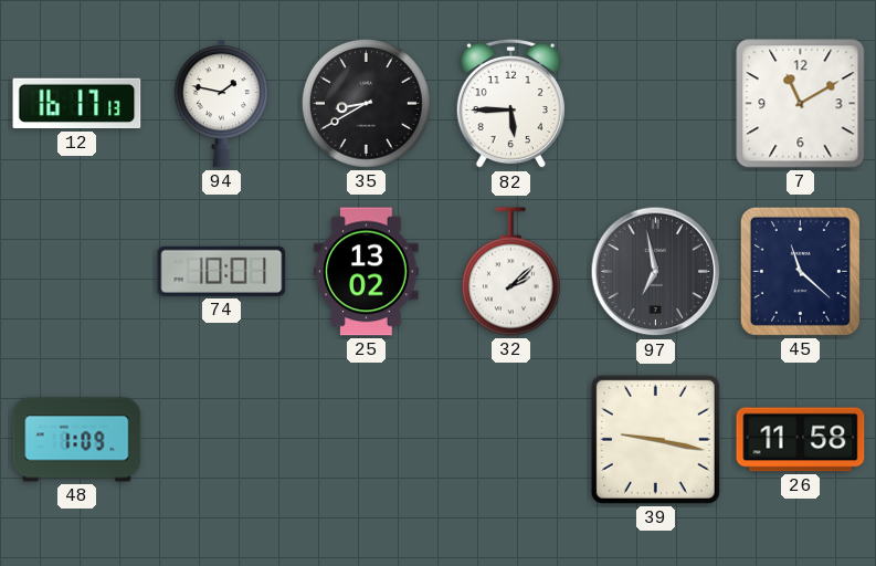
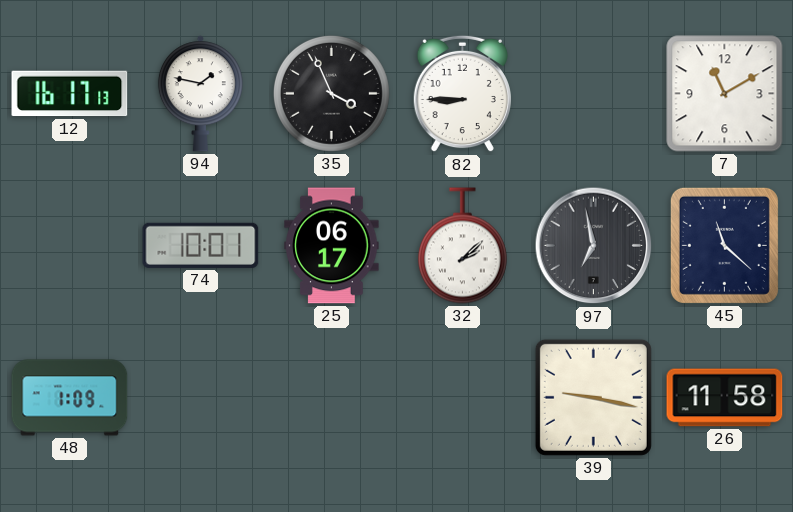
35: 8:40 -> 3:56
82: 5:45 -> 8:45
25: 13:02 -> 06:17
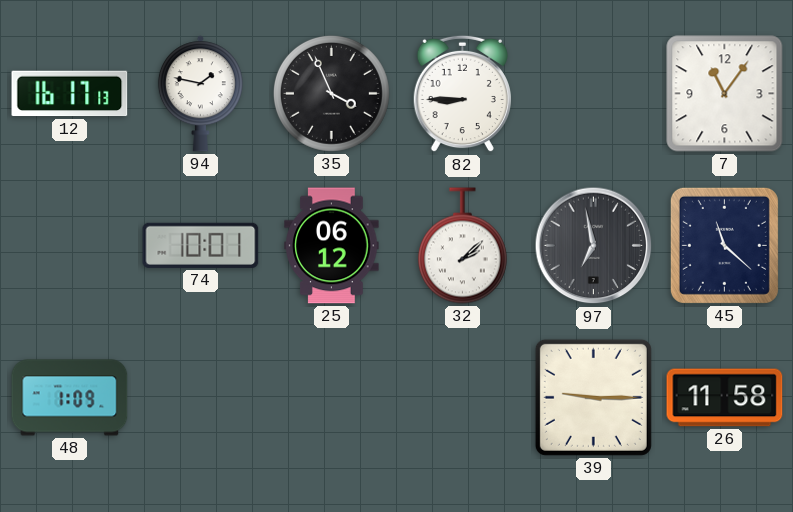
7: 11:10 -> 11:06
25: 06:17 -> 06:12
39: 9:17 -> 9:15
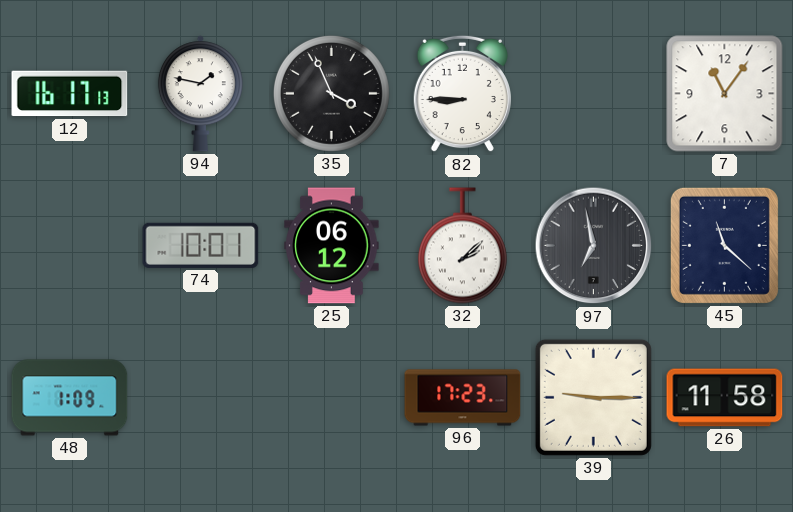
96: none -> 17:23
